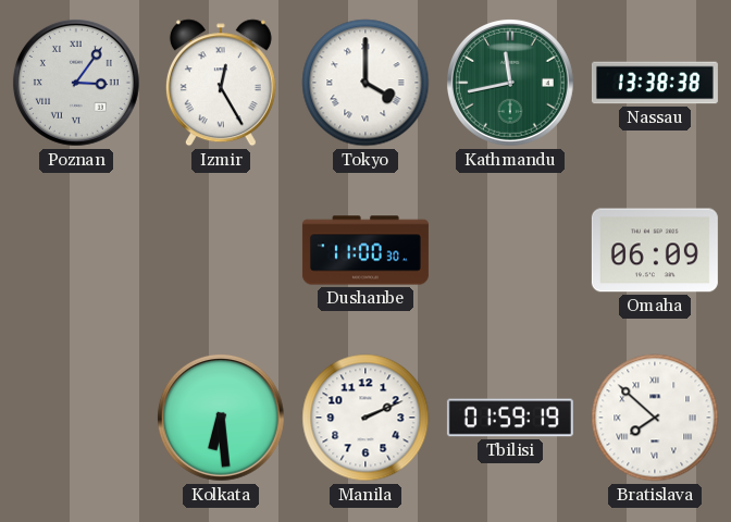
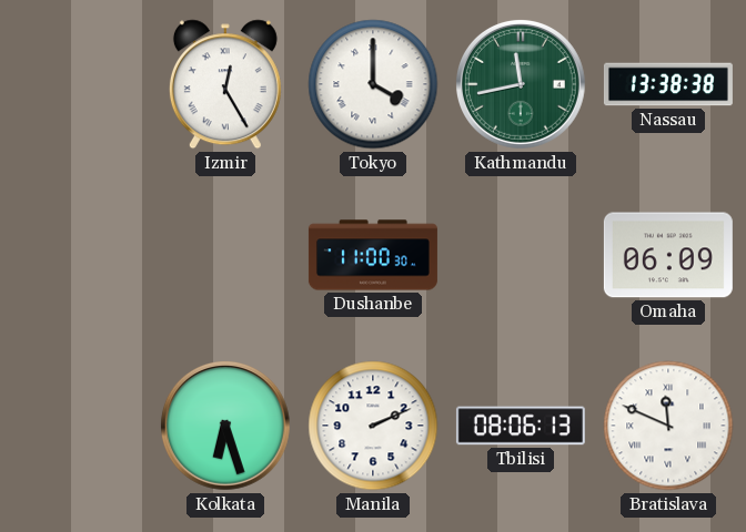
Poznan: 3:06 -> none
Kolkata: 6:29 -> 6:27
Tbilisi: 01:59 -> 08:06
Bratislava: 7:52 -> 11:49
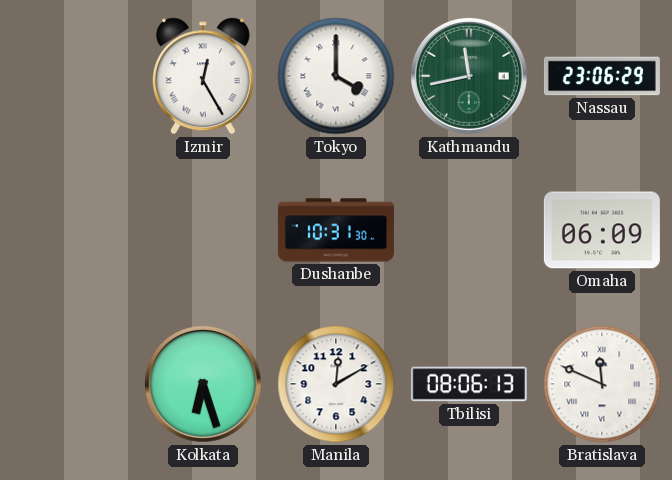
Nassau: 13:38 -> 23:06
Dushanbe: 11:00 -> 10:31
Manila: 2:11 -> 12:10
